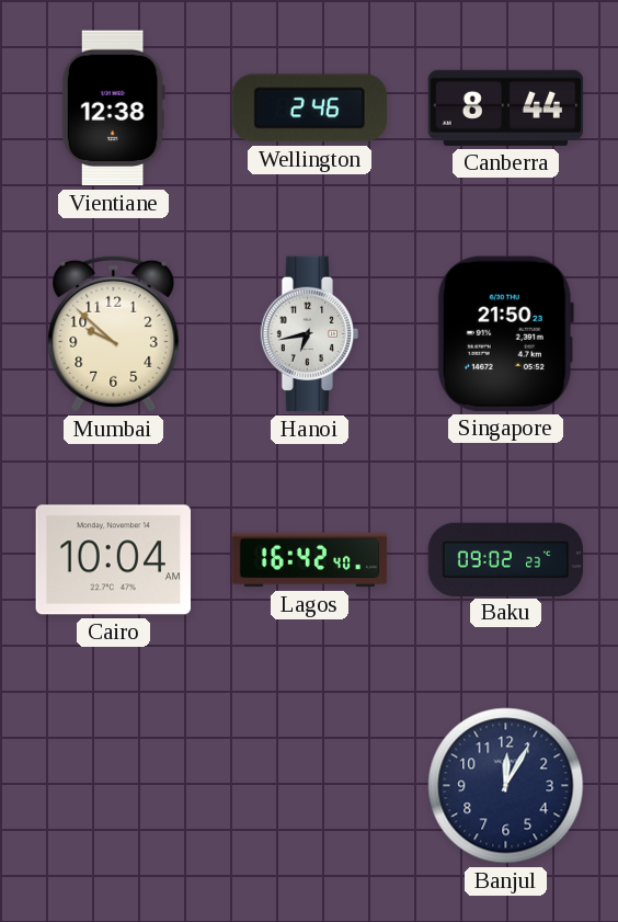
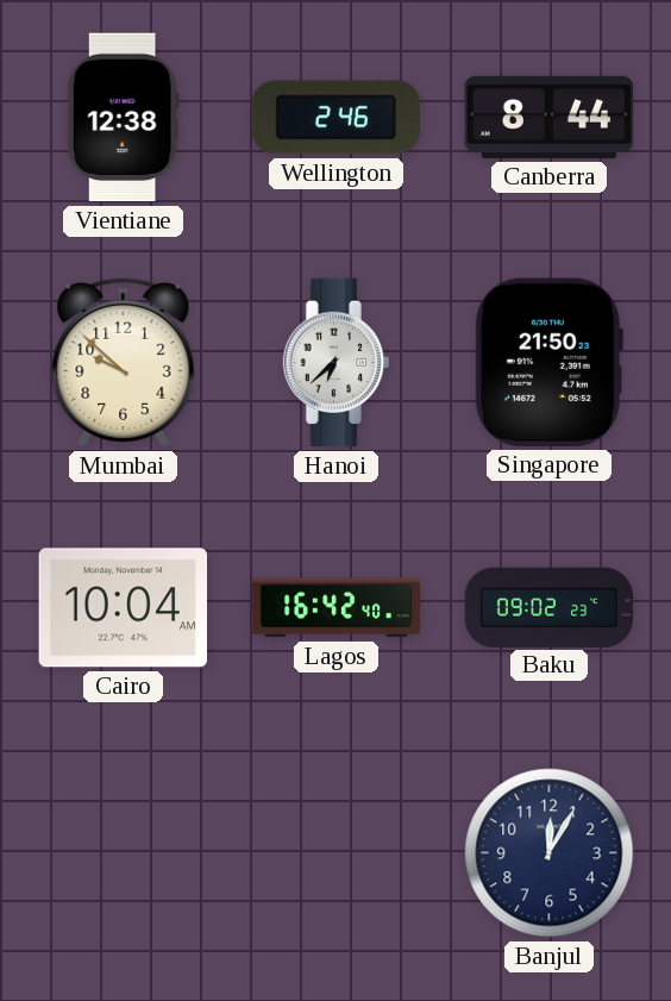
Hanoi: 6:43 -> 6:38
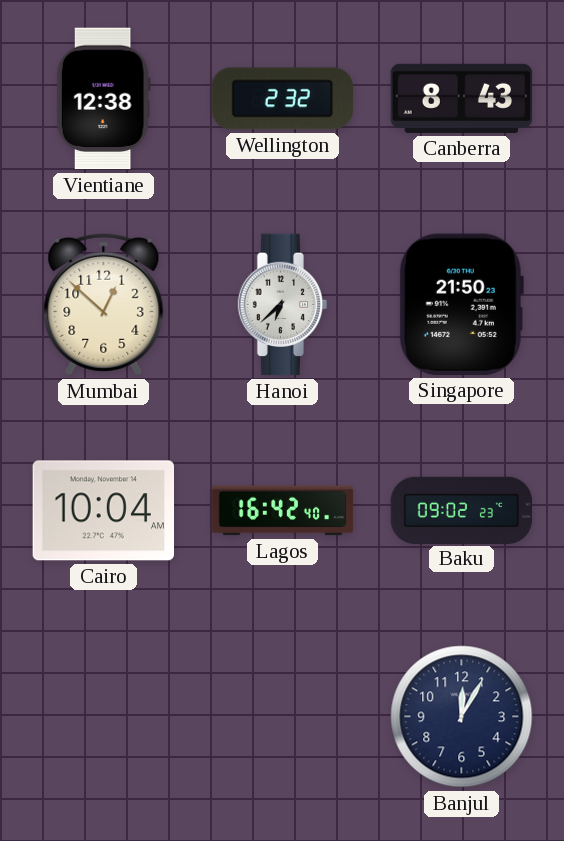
Wellington: 2:46 -> 2:32
Canberra: 8:44 -> 8:43
Mumbai: 9:52 -> 12:52
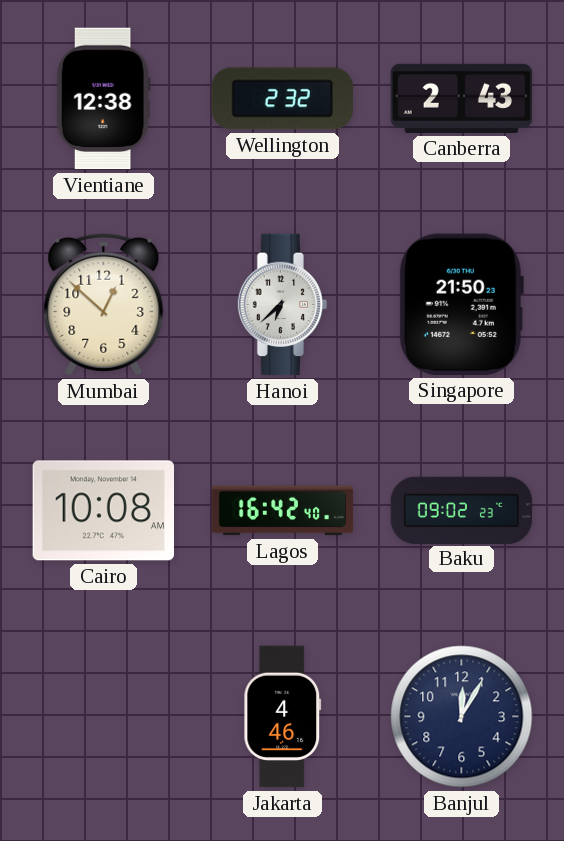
Canberra: 8:43 -> 2:43
Cairo: 10:04 -> 10:08
Jakarta: none -> 4:46
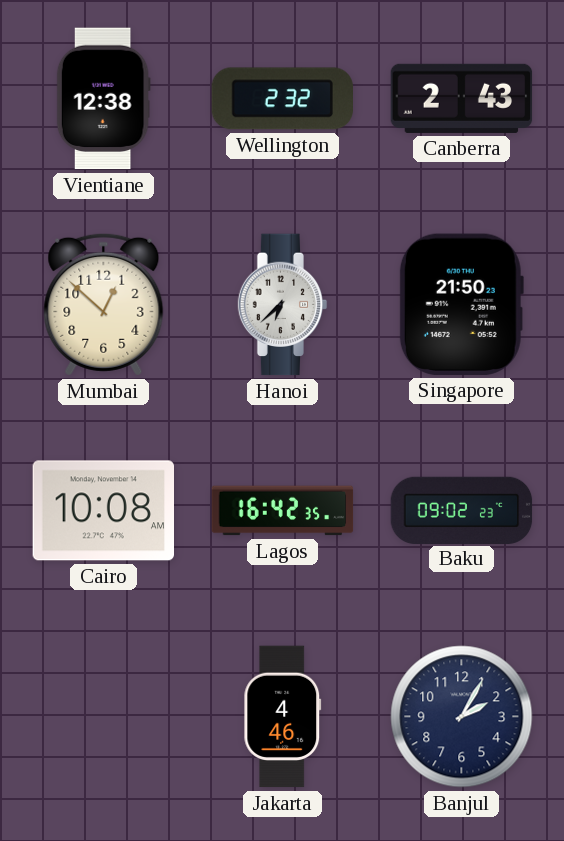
Lagos: 16:42:40 -> 16:42:35
Banjul: 12:05 -> 2:05
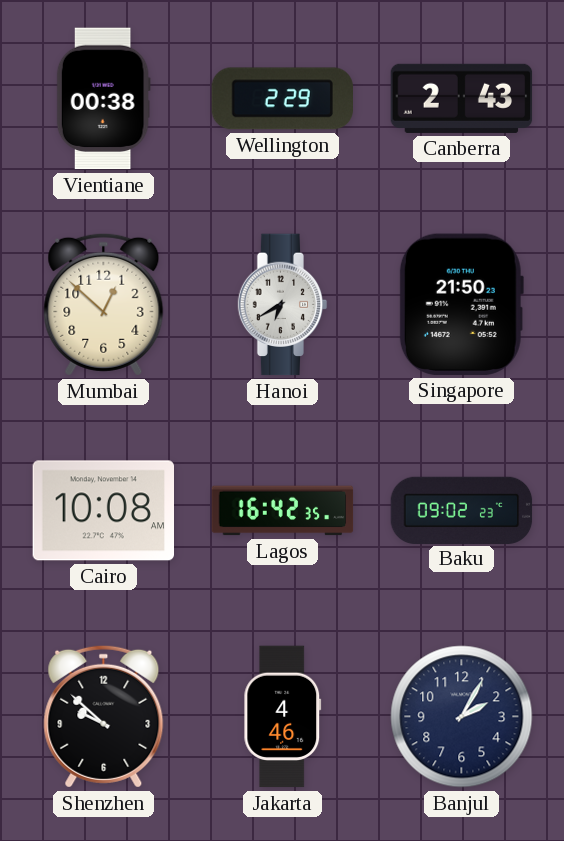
Vientiane: 12:38 -> 00:38
Wellington: 2:32 -> 2:29
Hanoi: 6:38 -> 6:40
Shenzhen: none -> 9:52
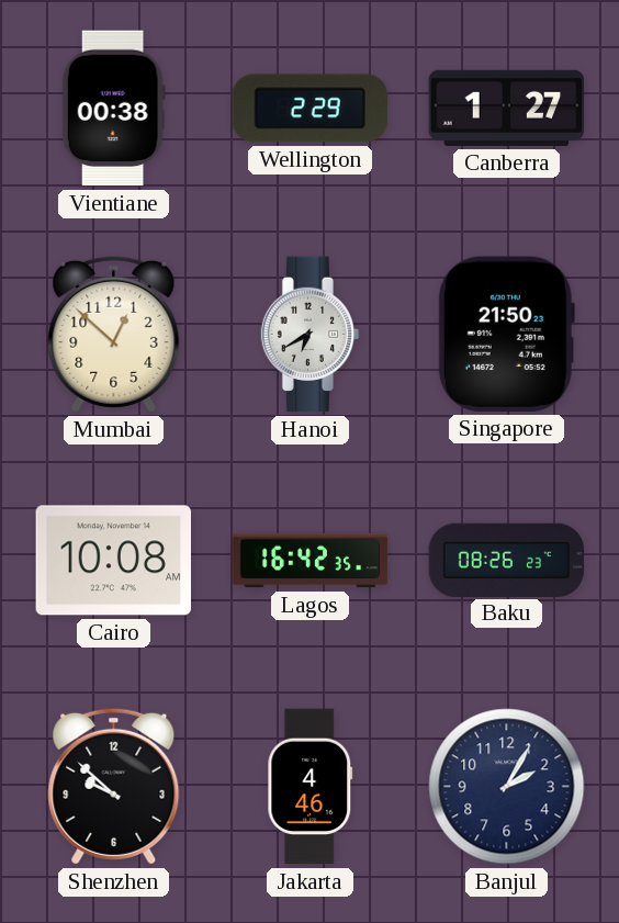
Canberra: 2:43 -> 1:27
Baku: 09:02 -> 08:26
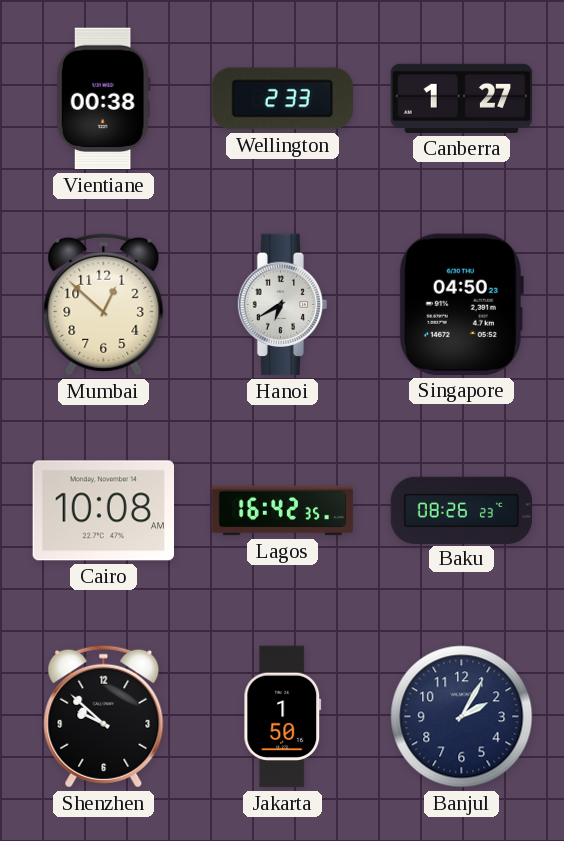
Wellington: 2:29 -> 2:33
Singapore: 21:50 -> 04:50
Jakarta: 4:46 -> 1:50
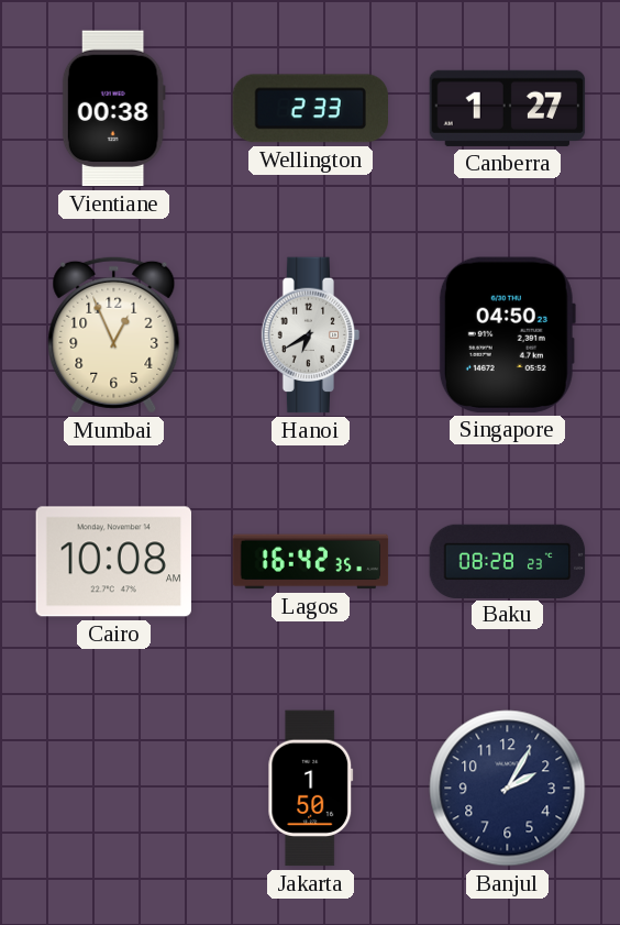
Mumbai: 12:52 -> 12:56
Baku: 08:26 -> 08:28
Shenzhen: 9:52 -> none
